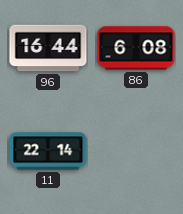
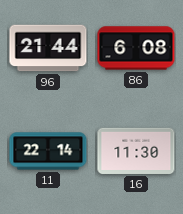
96: 16:44 -> 21:44
16: none -> 11:30
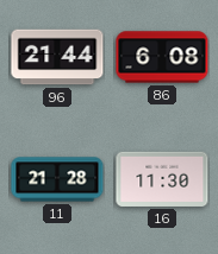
11: 22:14 -> 21:28
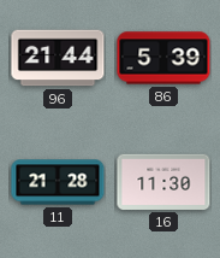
86: 6:08 -> 5:39
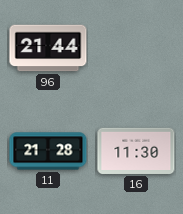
86: 5:39 -> none
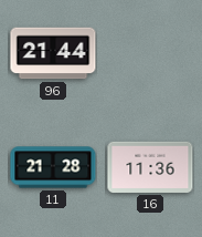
16: 11:30 -> 11:36
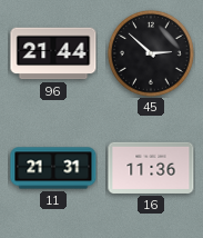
45: none -> 2:52
11: 21:28 -> 21:31
